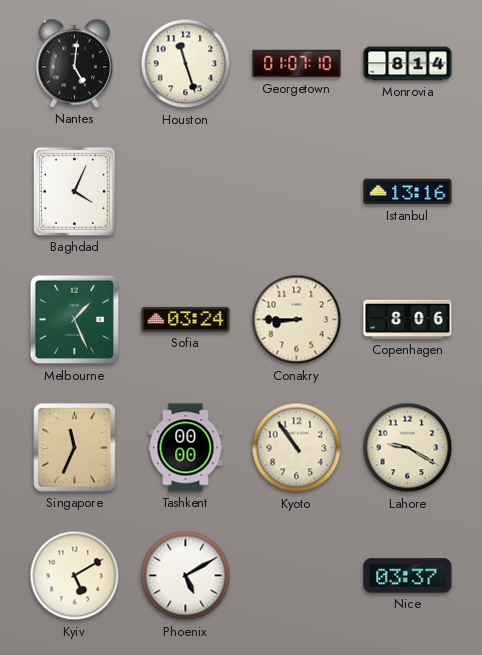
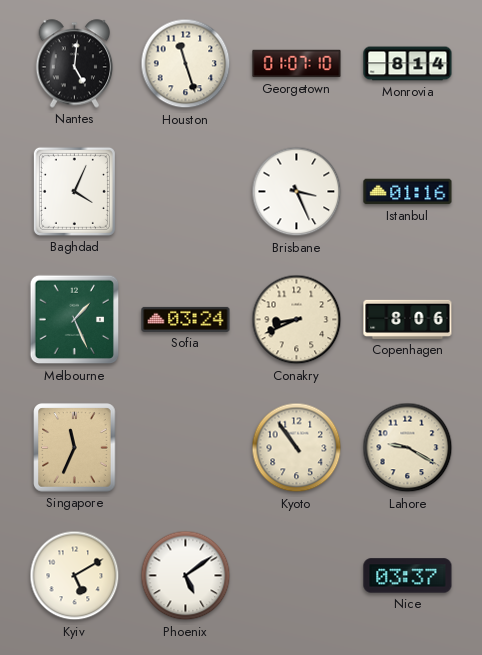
Brisbane: none -> 3:26
Istanbul: 13:16 -> 01:16
Conakry: 8:45 -> 8:41
Tashkent: 00:00 -> none
Phoenix: 5:10 -> 5:09
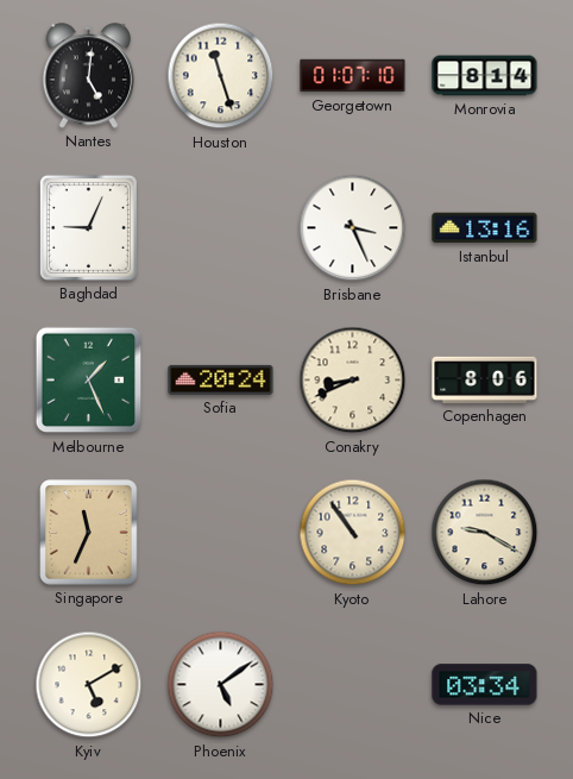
Baghdad: 4:04 -> 9:04
Istanbul: 01:16 -> 13:16
Sofia: 03:24 -> 20:24
Nice: 03:37 -> 03:34
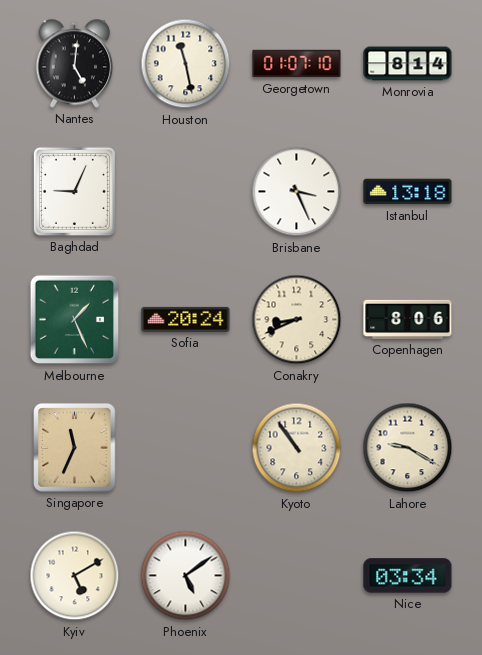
Houston: 11:27 -> 11:28
Istanbul: 13:16 -> 13:18
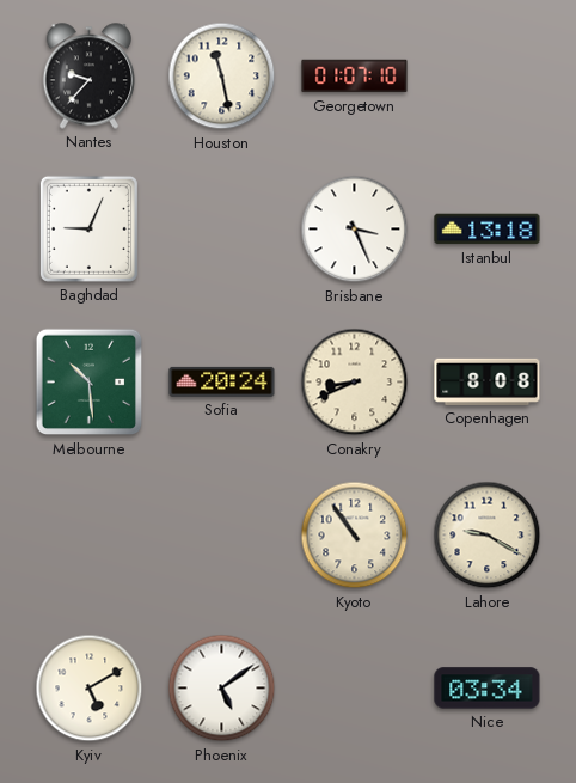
Nantes: 5:01 -> 9:37
Monrovia: 8:14 -> none
Melbourne: 1:26 -> 10:29
Copenhagen: 8:06 -> 8:08
Singapore: 11:34 -> none
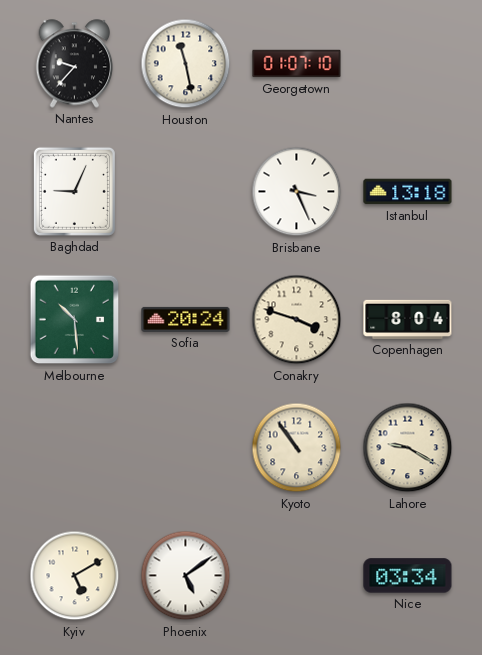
Conakry: 8:41 -> 3:48
Copenhagen: 8:08 -> 8:04
